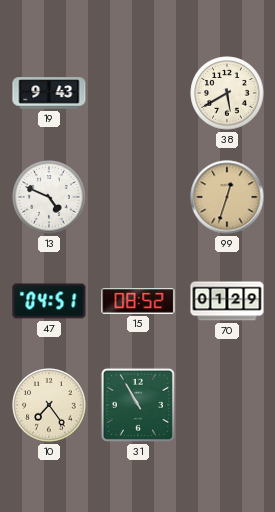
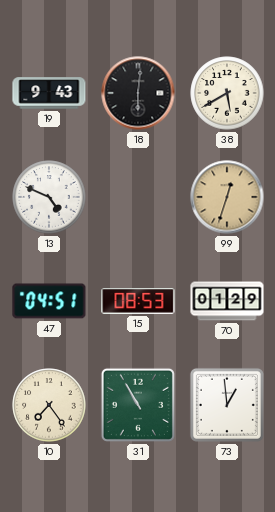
18: none -> 6:01
15: 08:52 -> 08:53
73: none -> 12:59
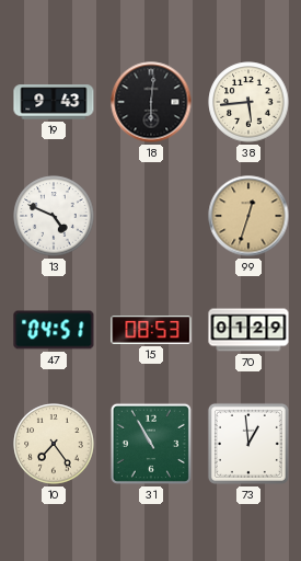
38: 5:40 -> 5:44
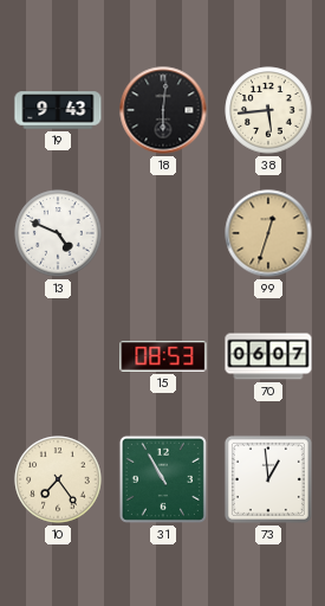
47: 04:51 -> none
70: 01:29 -> 06:07
